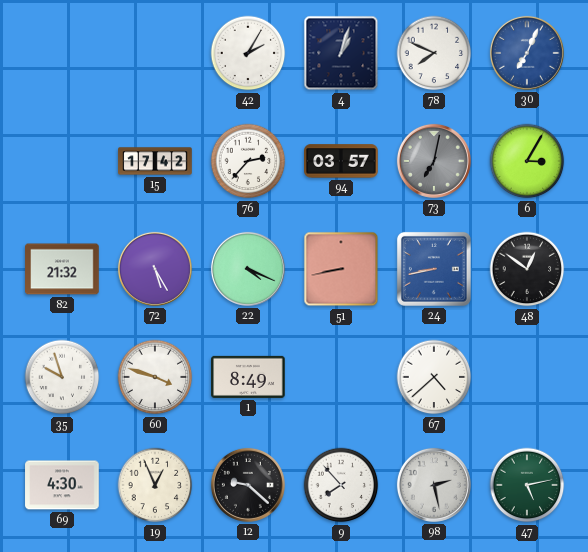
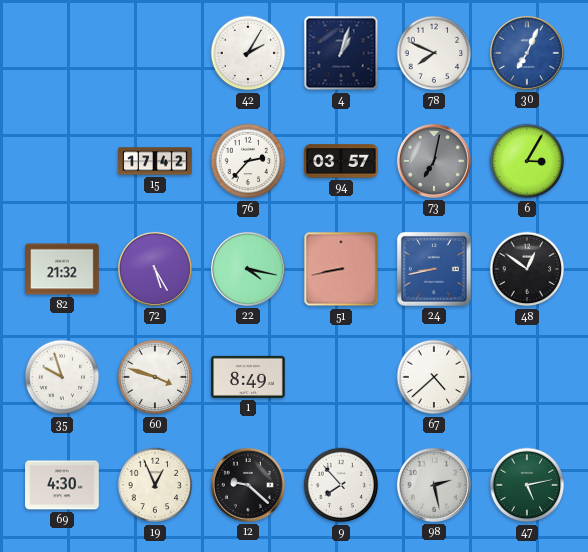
22: 4:19 -> 4:17
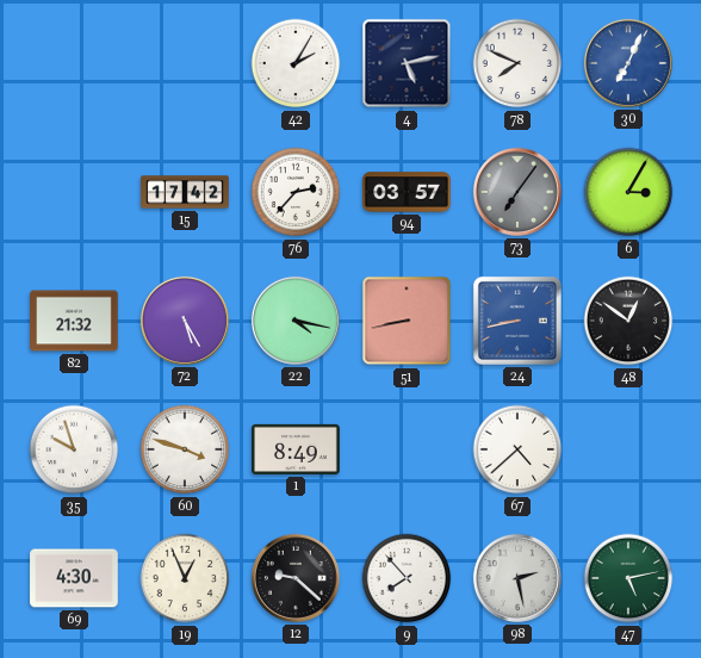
4: 1:03 -> 5:13
73: 7:02 -> 7:06
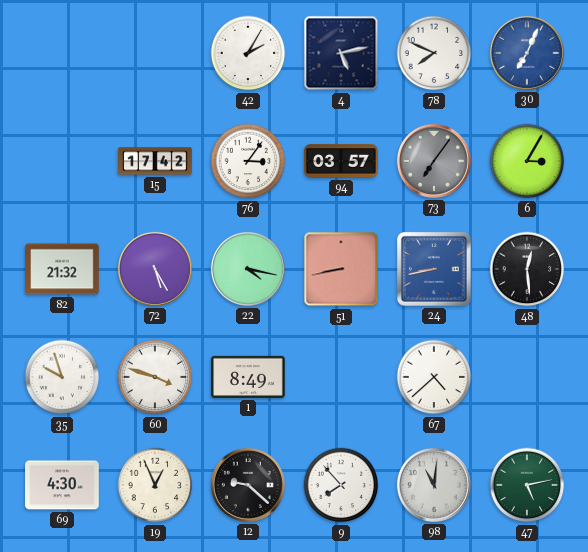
76: 2:37 -> 3:06
48: 12:51 -> 12:29
98: 2:28 -> 11:01
